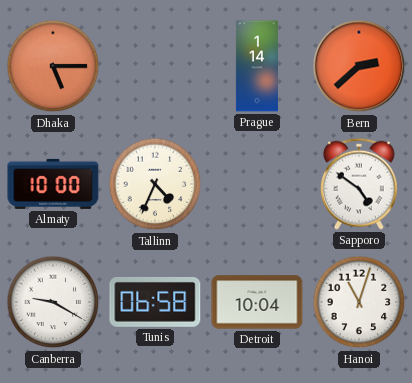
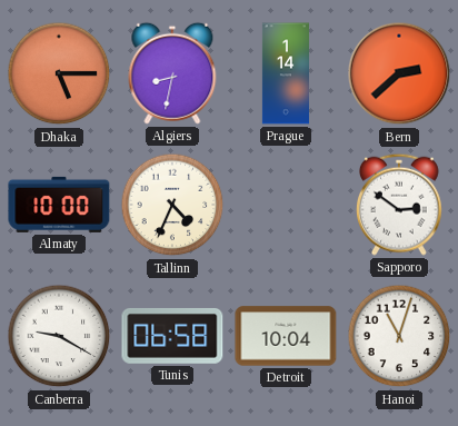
Algiers: none -> 8:32
Sapporo: 4:51 -> 2:51
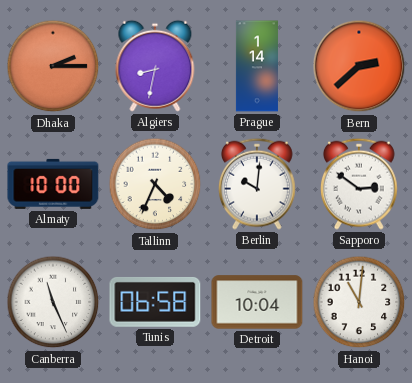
Dhaka: 5:15 -> 2:15
Berlin: none -> 10:01
Canberra: 9:20 -> 11:26
Hanoi: 11:03 -> 11:01
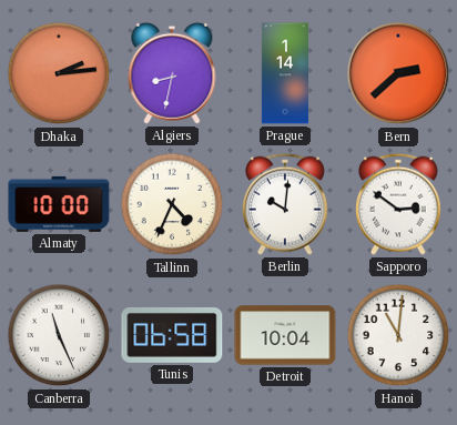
Dhaka: 2:15 -> 2:14
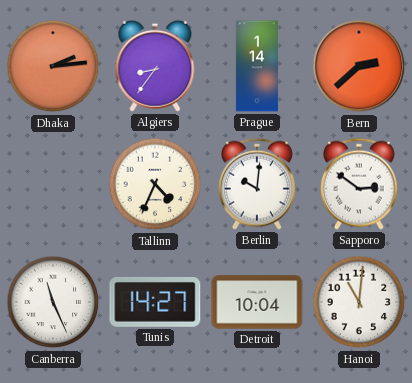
Algiers: 8:32 -> 8:36
Almaty: 10:00 -> none
Tunis: 06:58 -> 14:27
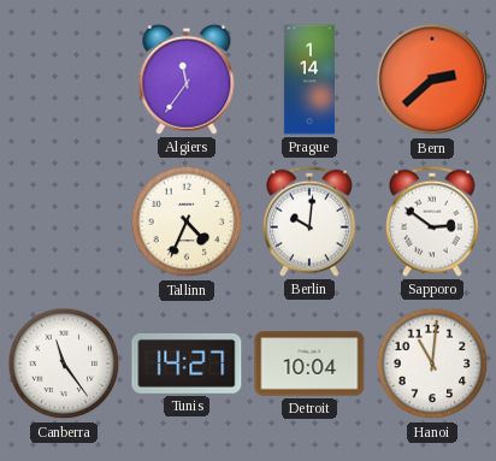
Dhaka: 2:14 -> none
Algiers: 8:36 -> 11:36
Canberra: 11:26 -> 11:24
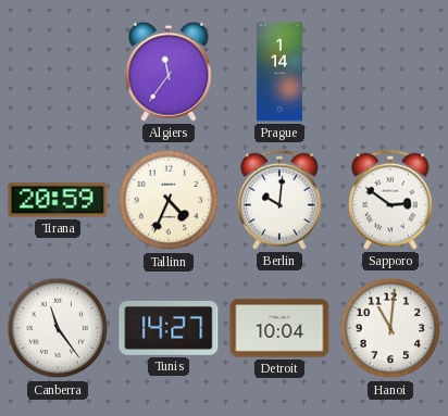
Bern: 2:38 -> none
Tirana: none -> 20:59
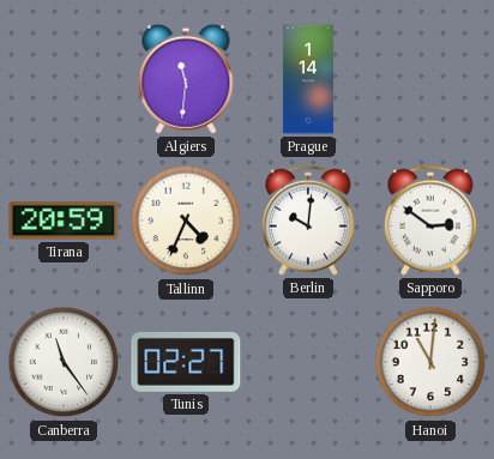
Algiers: 11:36 -> 11:31
Tunis: 14:27 -> 02:27
Detroit: 10:04 -> none
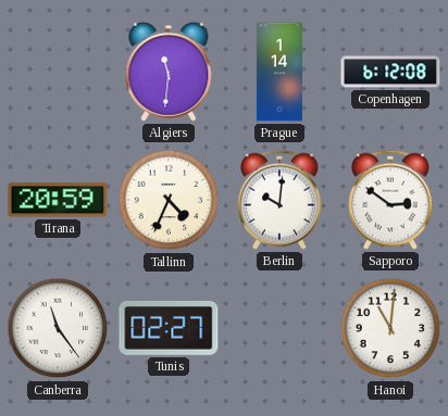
Copenhagen: none -> 6:12
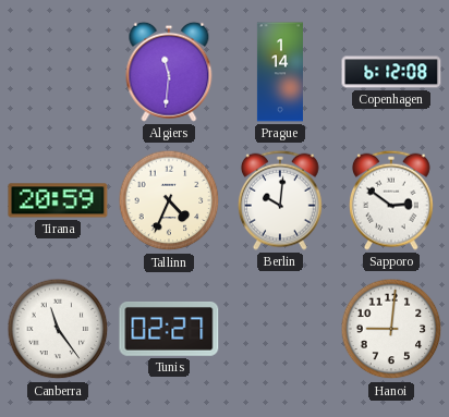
Hanoi: 11:01 -> 9:01
